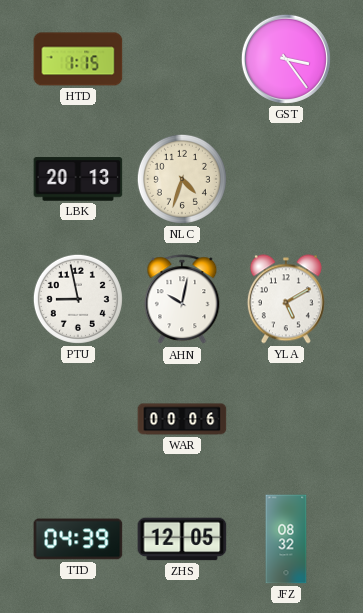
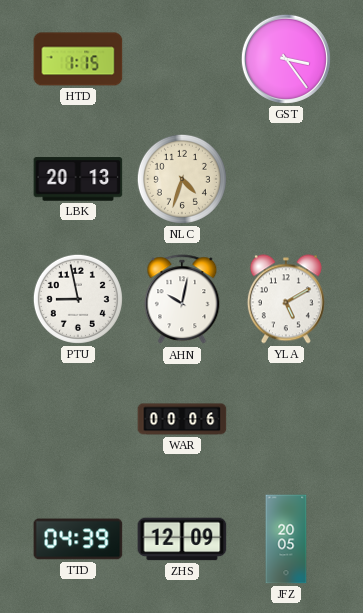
ZHS: 12:05 -> 12:09
JFZ: 08:32 -> 20:05
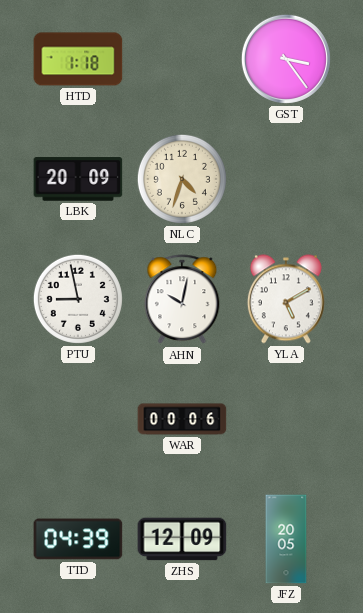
HTD: 1:15 -> 1:18
LBK: 20:13 -> 20:09
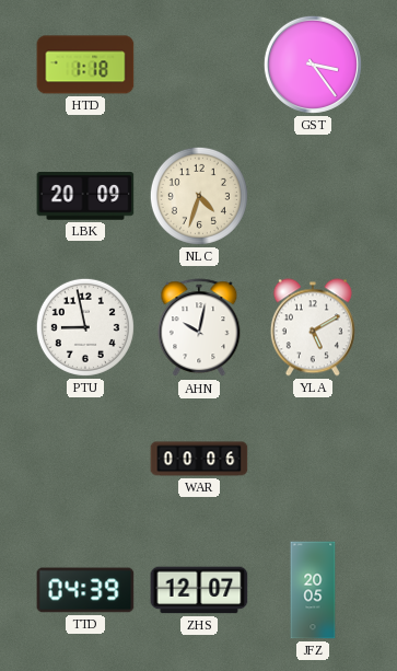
ZHS: 12:09 -> 12:07
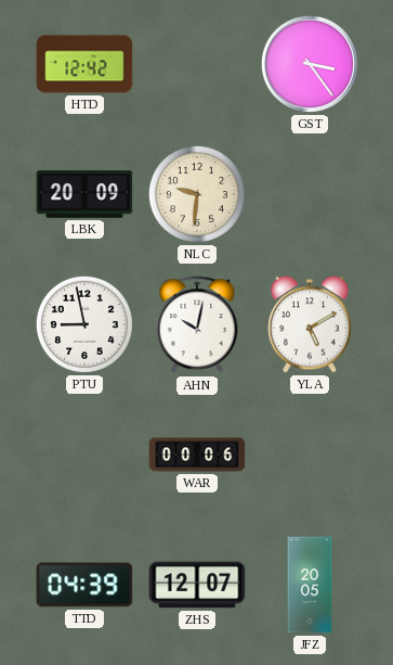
HTD: 1:18 -> 12:42
NLC: 4:33 -> 9:31
